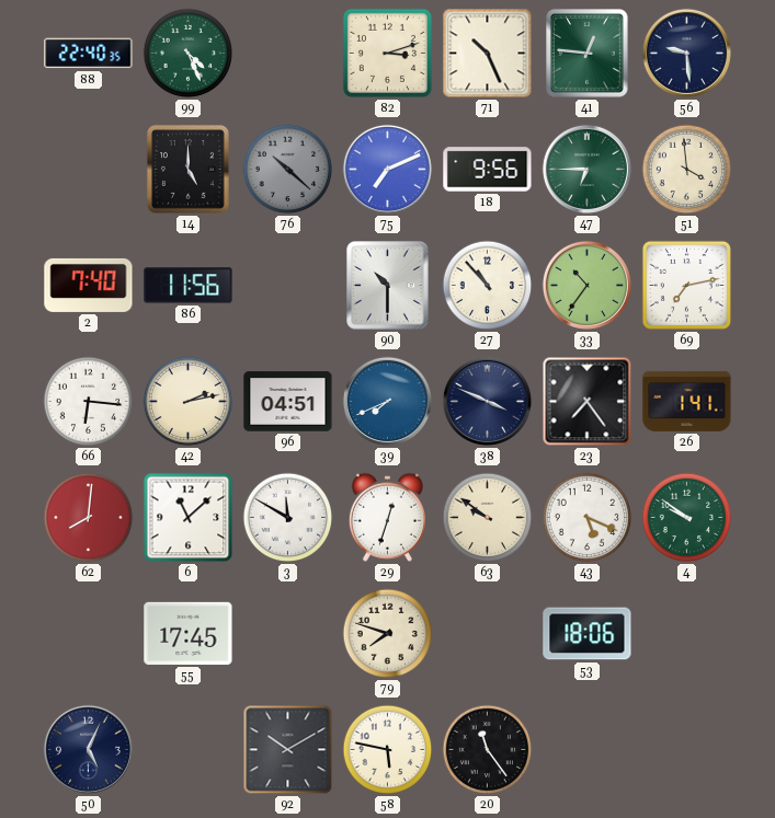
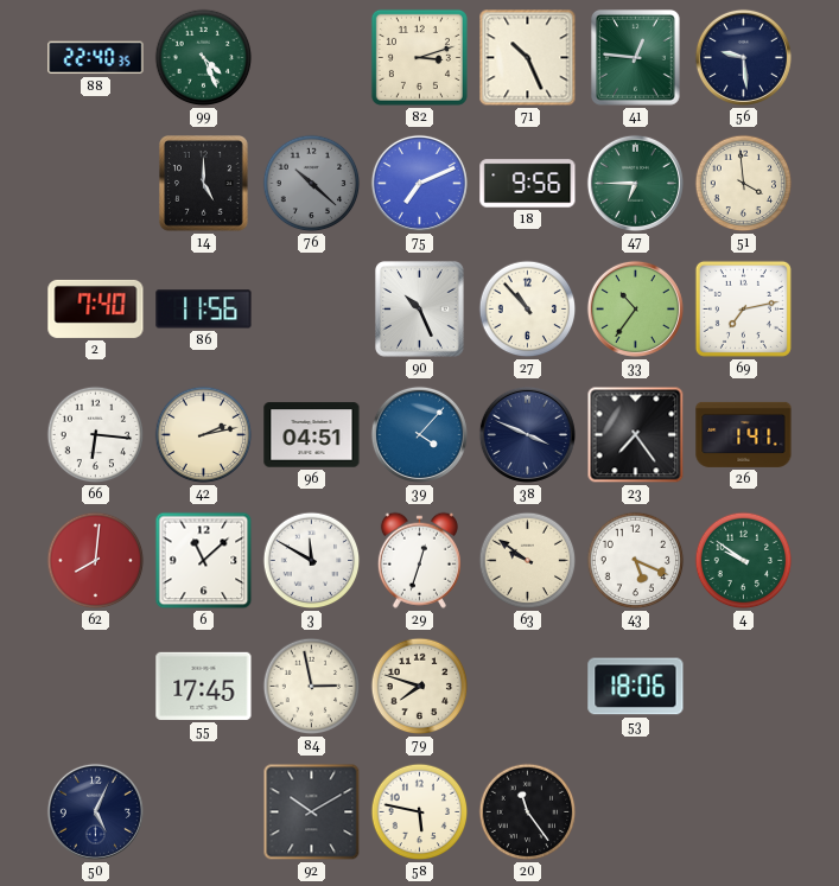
90: 10:30 -> 10:26
39: 7:41 -> 4:07
84: none -> 2:58
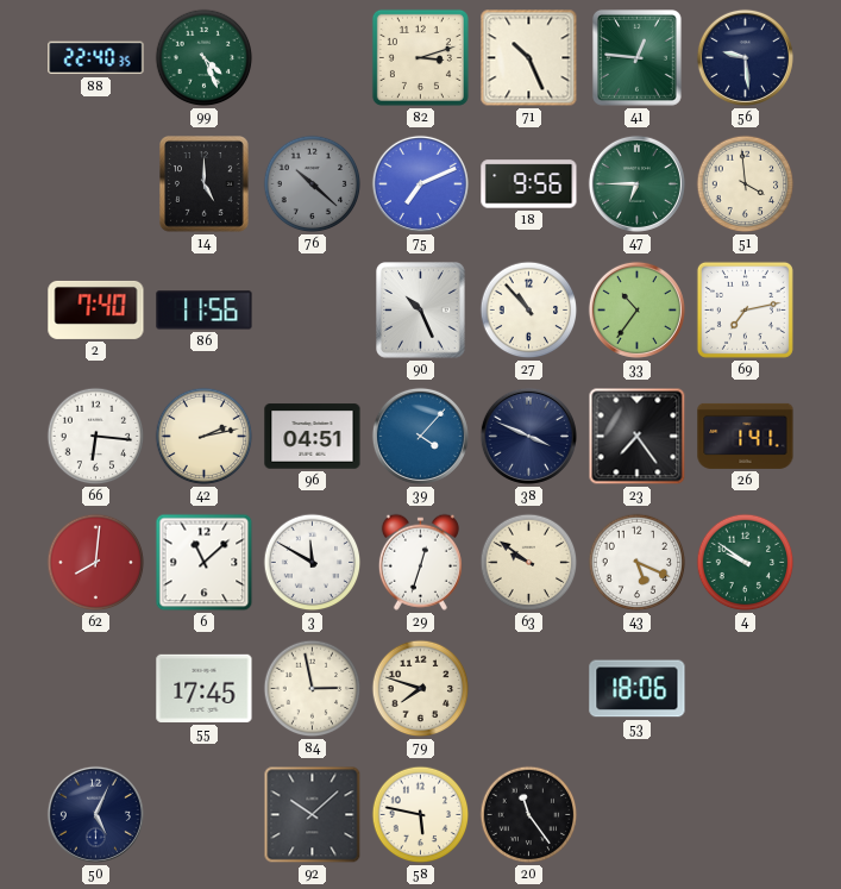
92: 10:10 -> 10:08
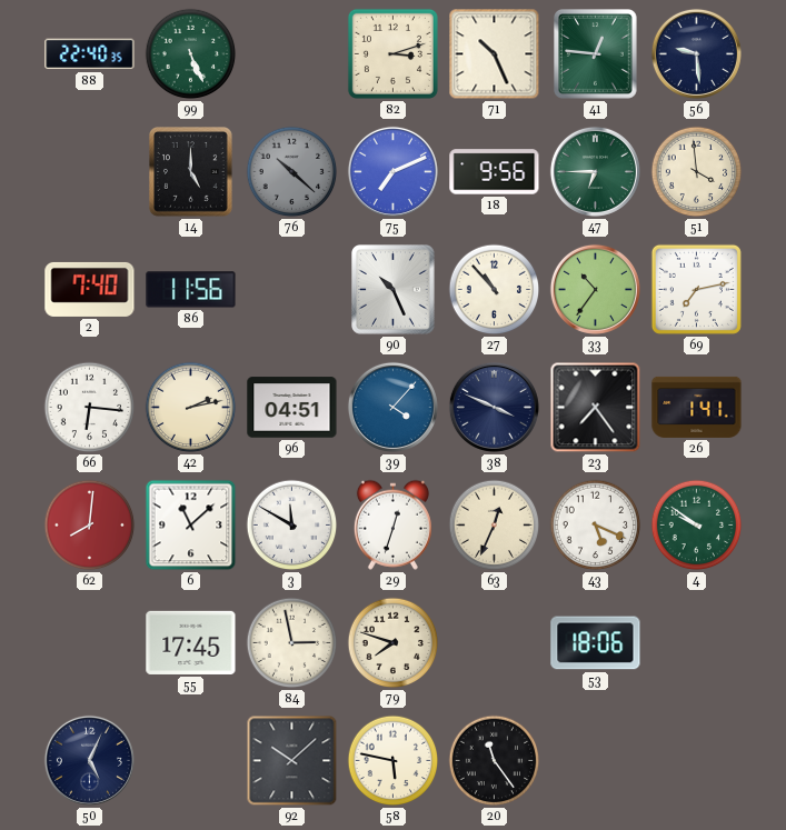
99: 4:26 -> 5:26
63: 9:51 -> 12:34
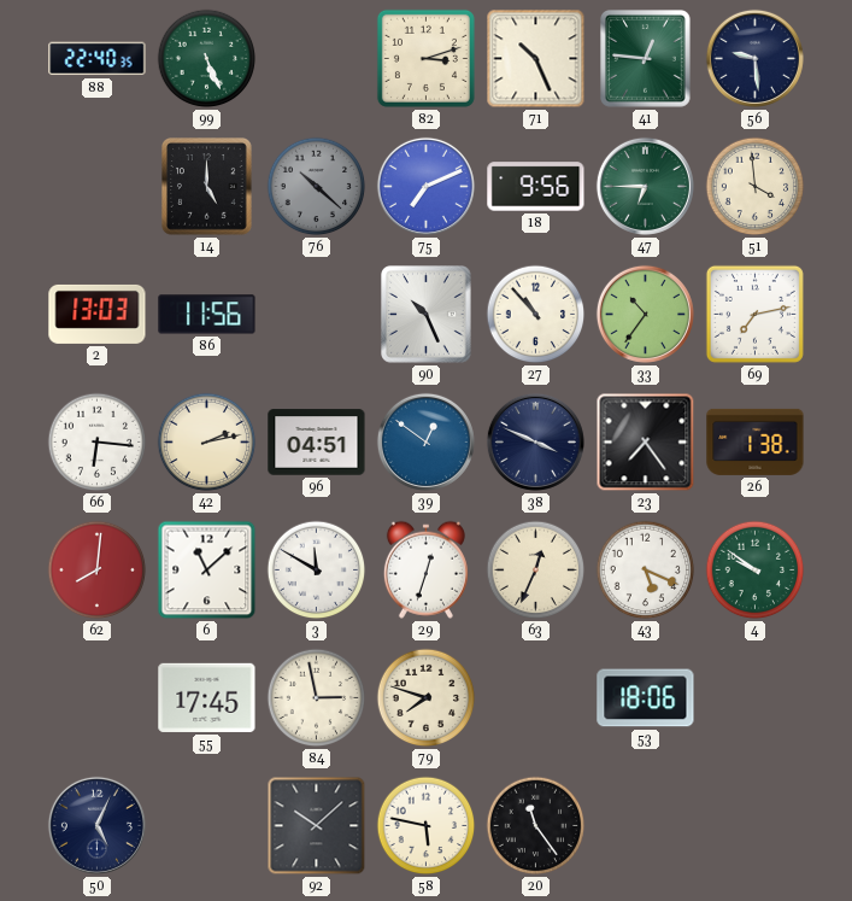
2: 7:40 -> 13:03
39: 4:07 -> 12:51
26: 1:41 -> 1:38
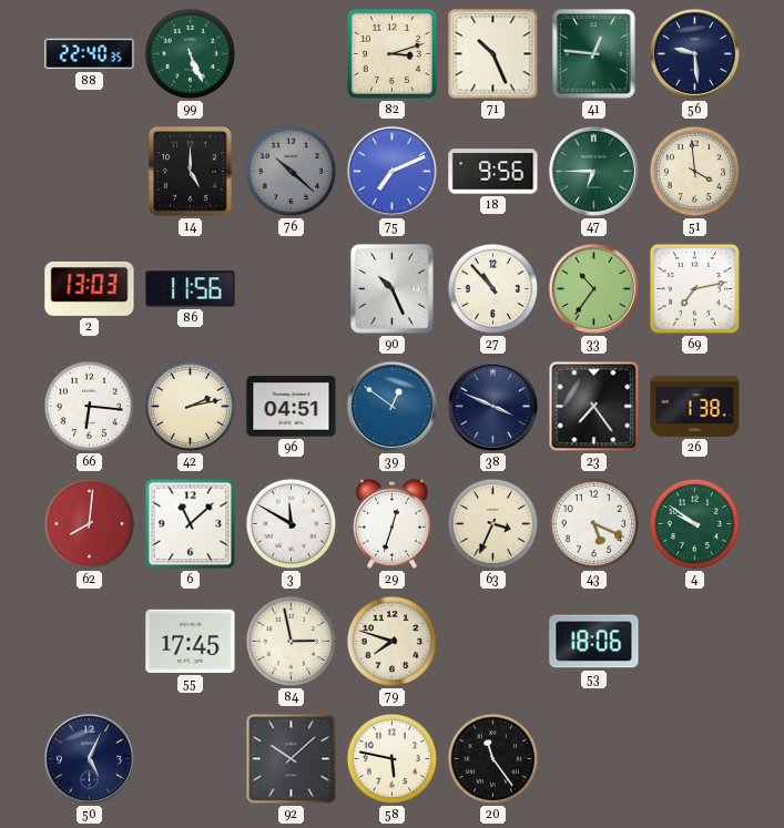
63: 12:34 -> 3:34
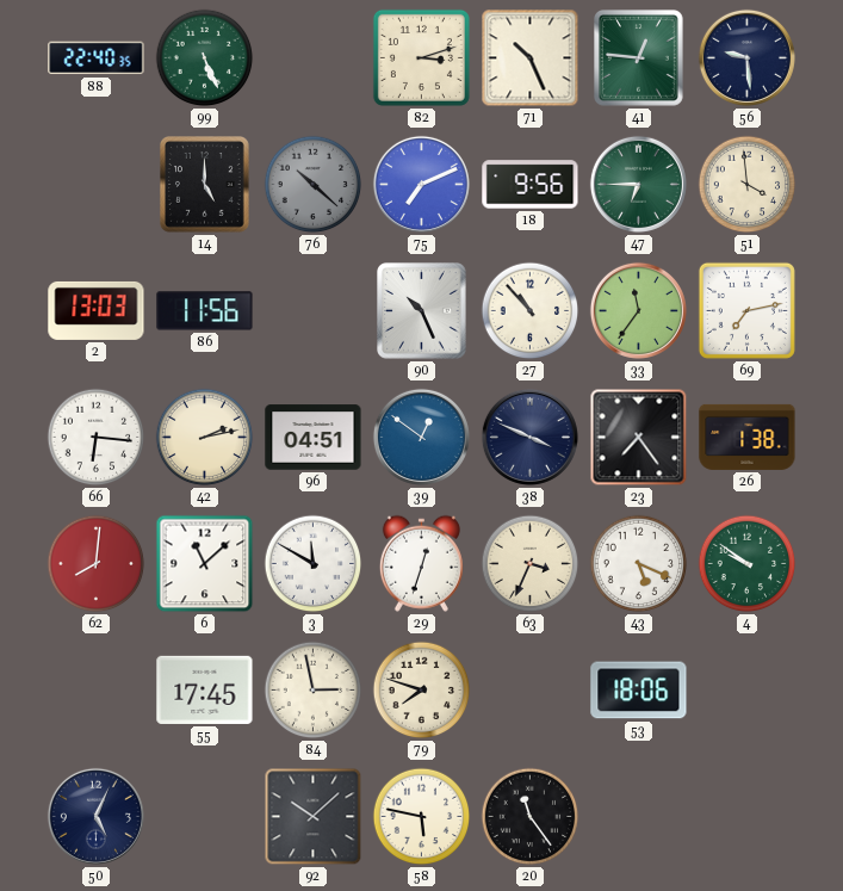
33: 10:36 -> 11:36
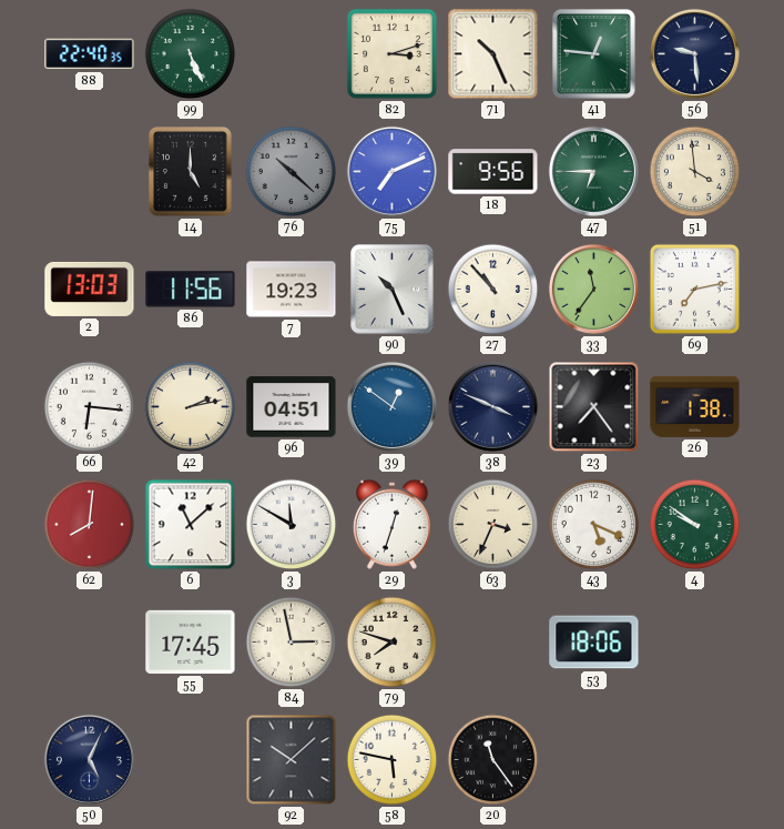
7: none -> 19:23
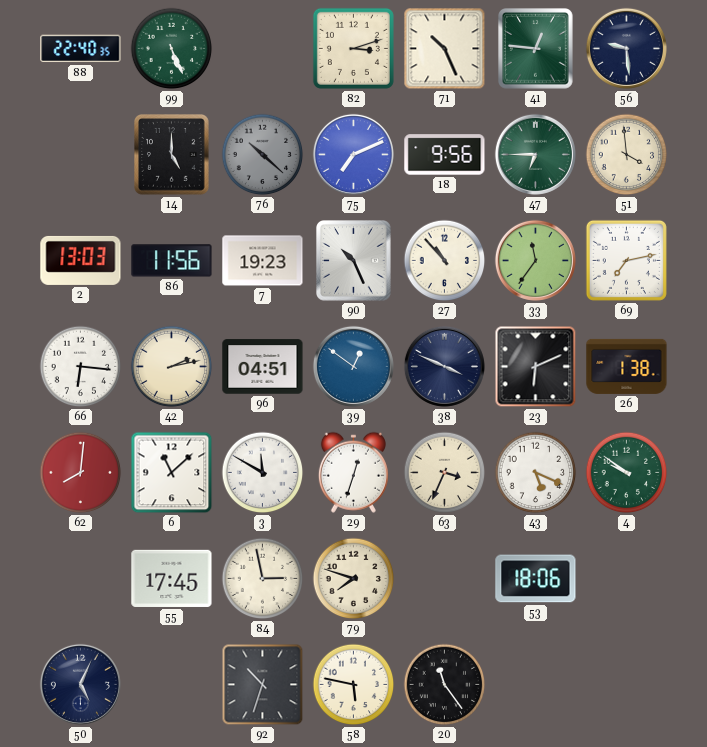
23: 7:24 -> 6:11
92: 10:08 -> 10:33
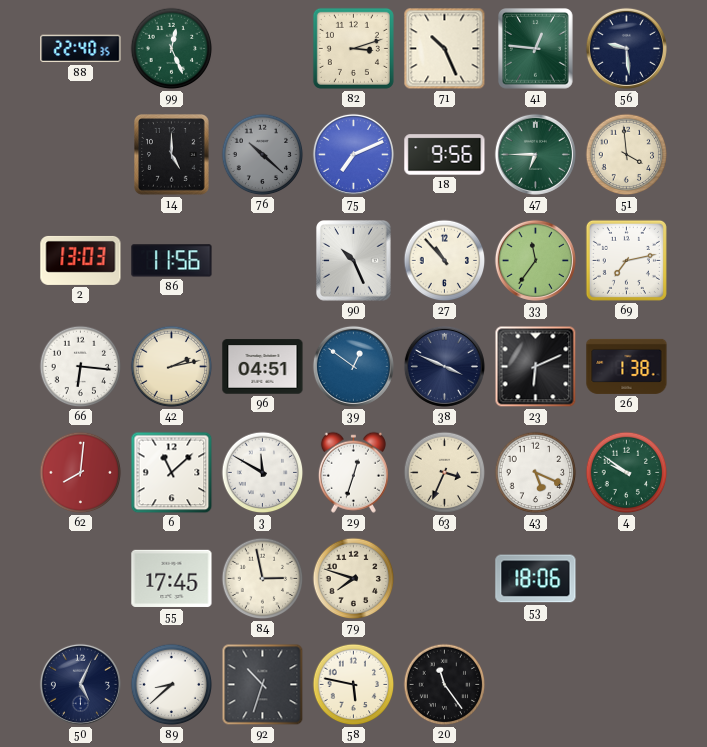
99: 5:26 -> 12:26
7: 19:23 -> none
89: none -> 8:38
